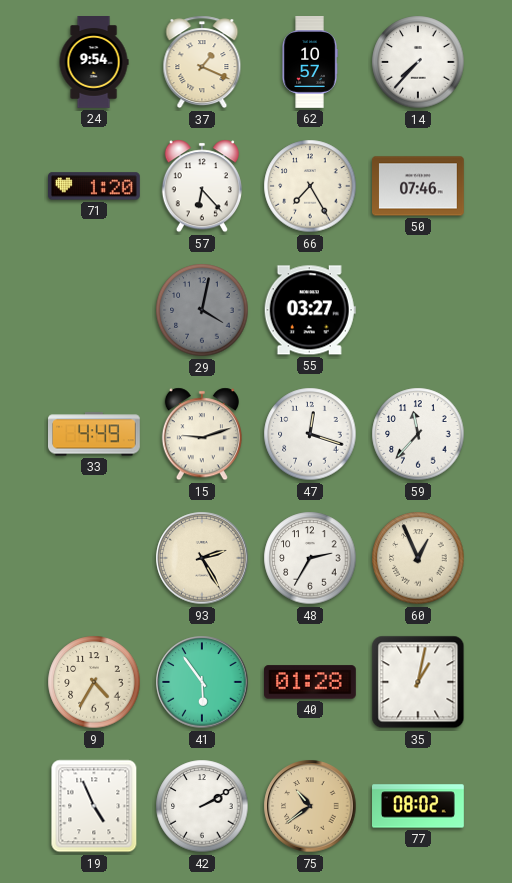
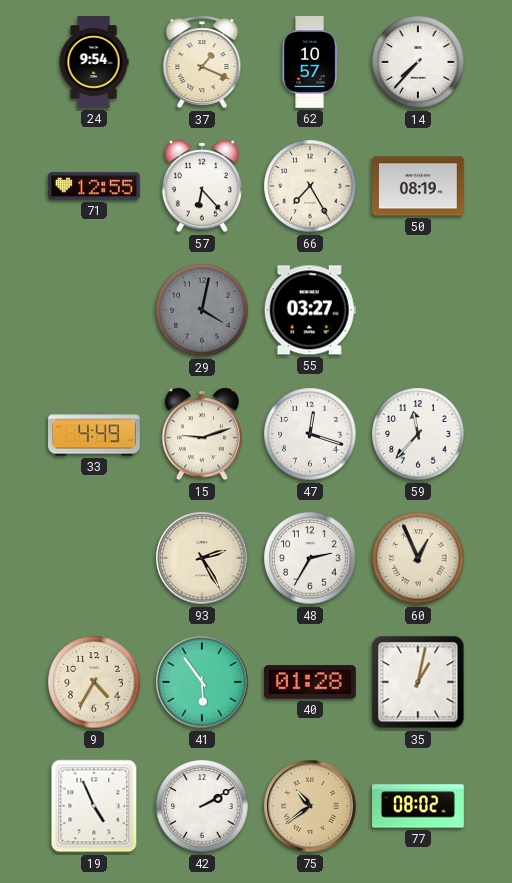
71: 1:20 -> 12:55
50: 07:46 -> 08:19
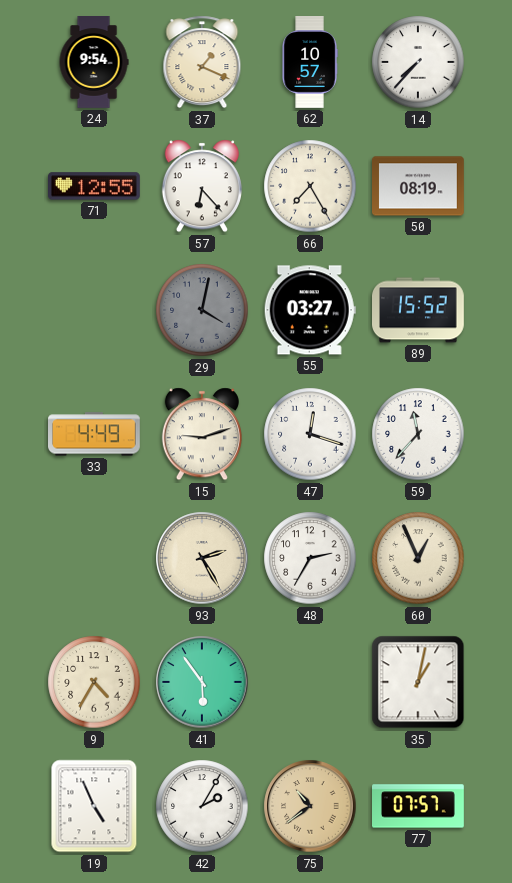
89: none -> 15:52
40: 01:28 -> none
42: 2:10 -> 2:05
77: 08:02 -> 07:57
